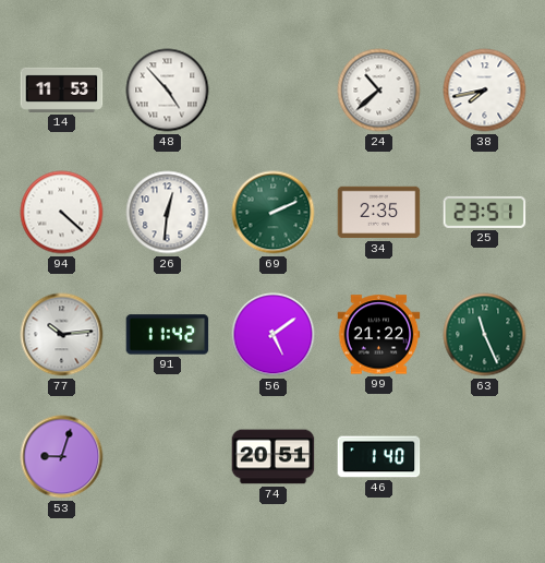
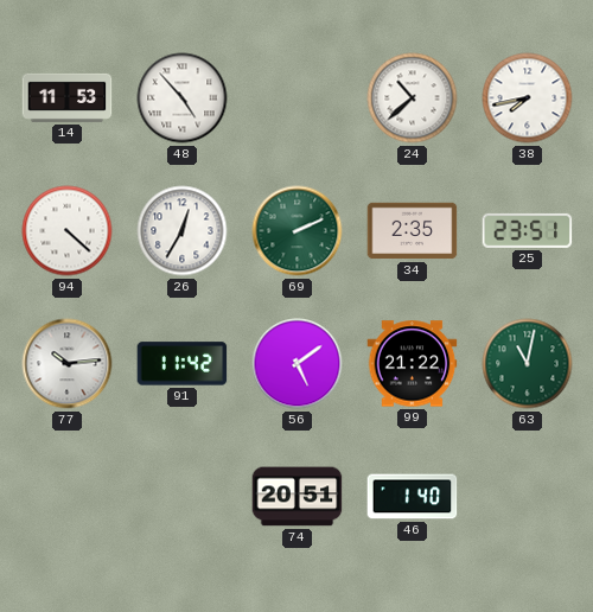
26: 12:31 -> 12:35
63: 11:26 -> 11:02
53: 9:03 -> none
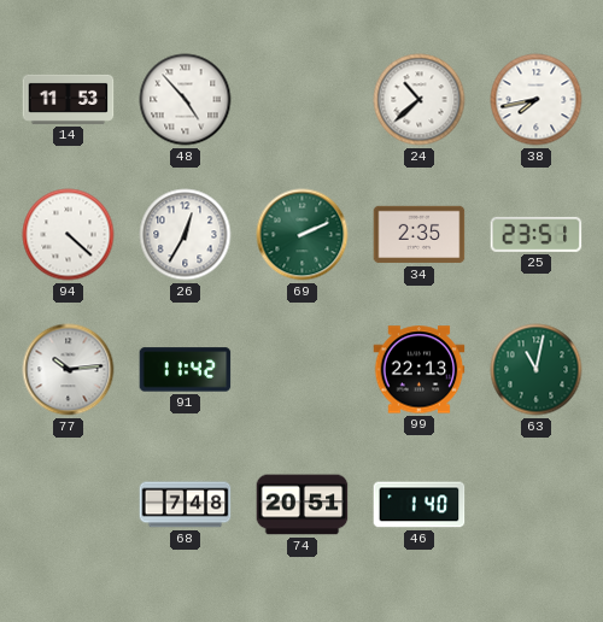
56: 5:09 -> none
99: 21:22 -> 22:13
68: none -> 7:48
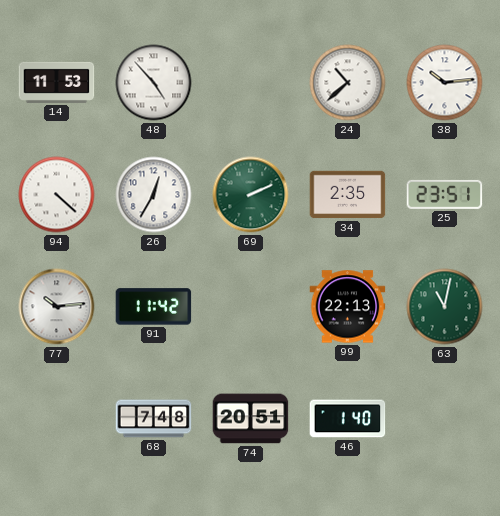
38: 7:43 -> 10:14
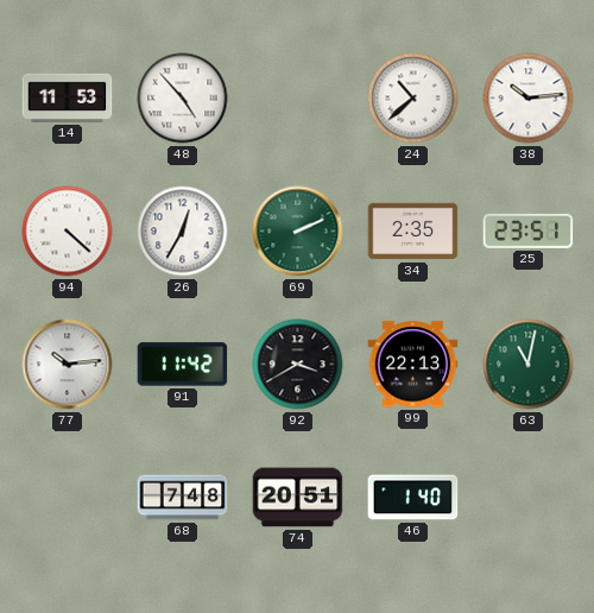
92: none -> 3:40
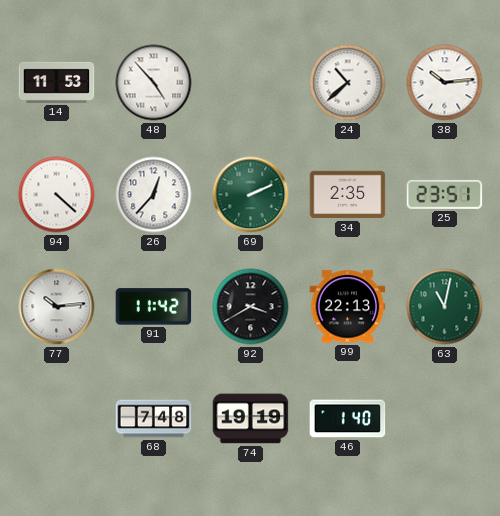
26: 12:35 -> 12:37
74: 20:51 -> 19:19
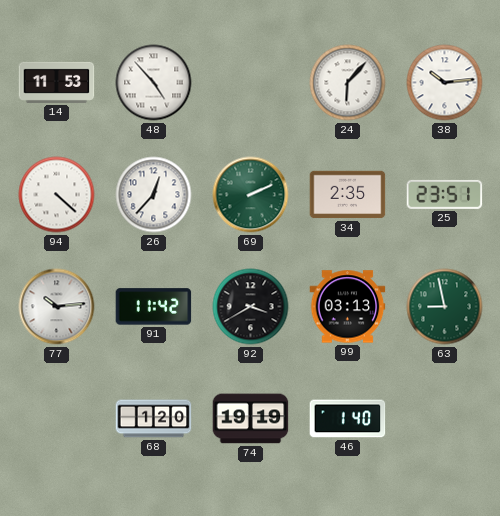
24: 10:38 -> 6:07
99: 22:13 -> 03:13
63: 11:02 -> 8:58
68: 7:48 -> 1:20
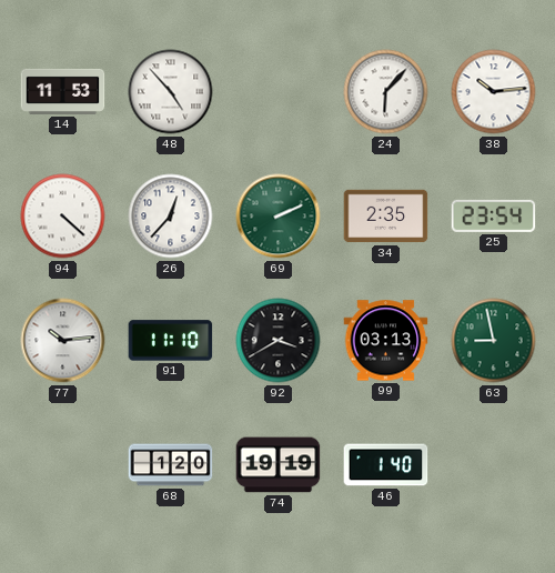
25: 23:51 -> 23:54
91: 11:42 -> 11:10
